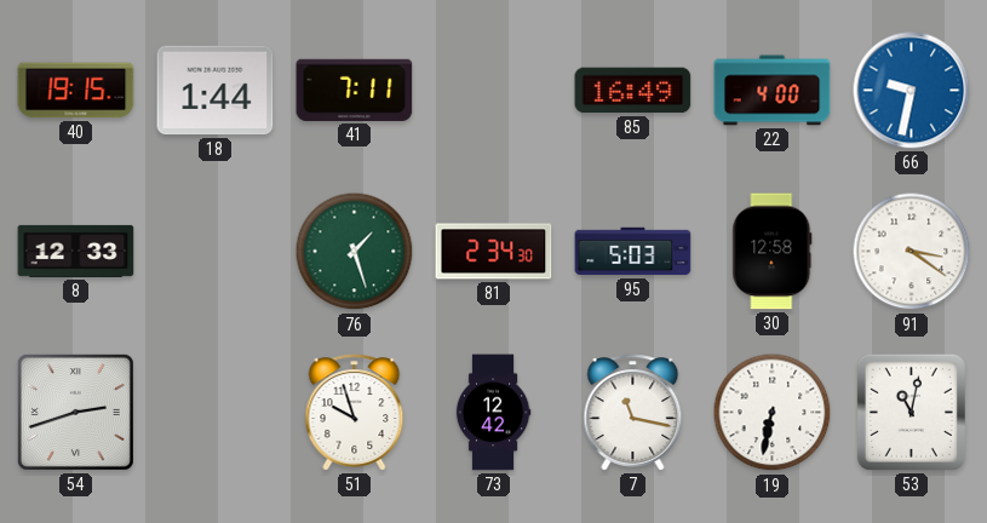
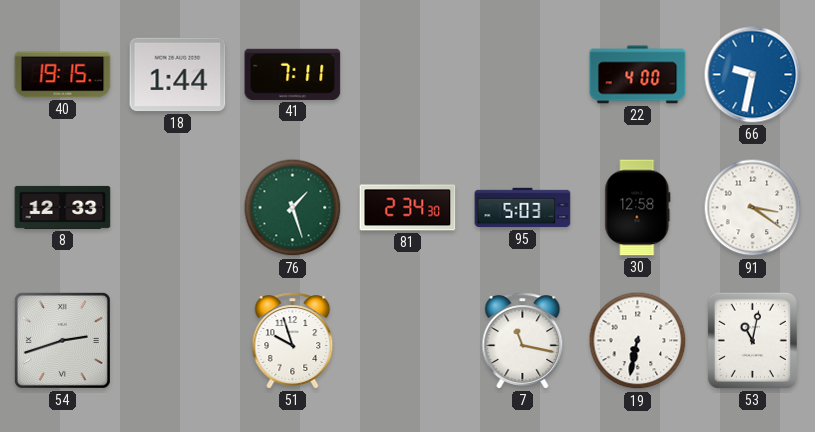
85: 16:49 -> none
73: 12:42 -> none
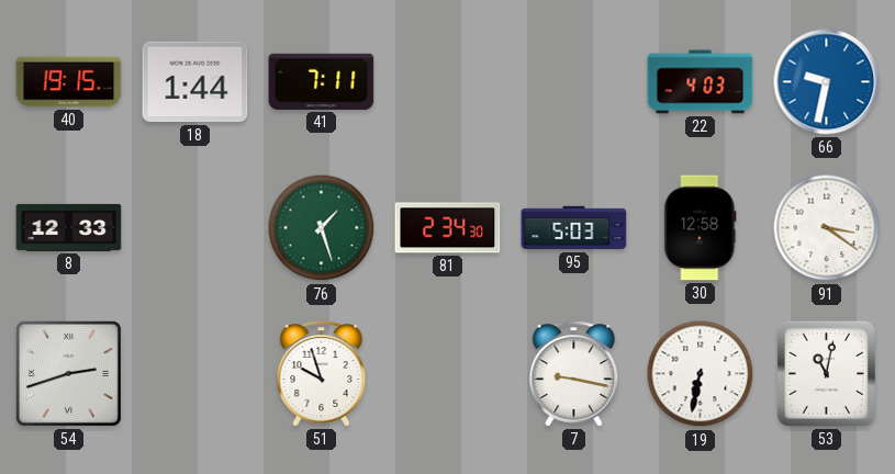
22: 4:00 -> 4:03
7: 11:17 -> 9:17
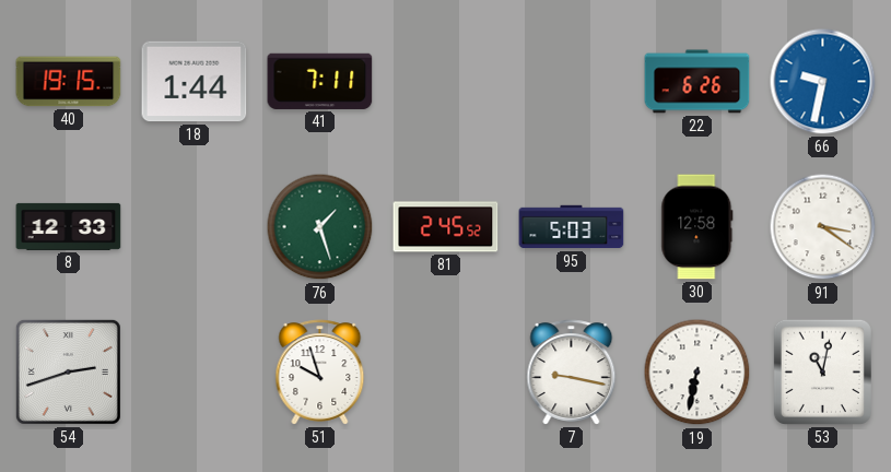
22: 4:03 -> 6:26
81: 2:34 -> 2:45
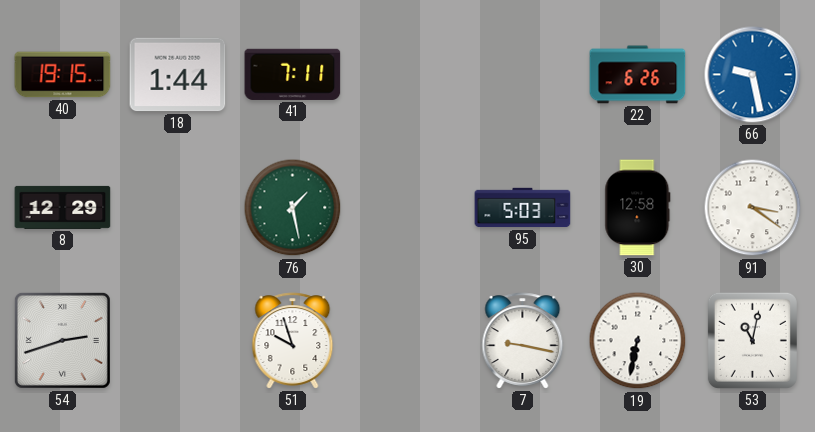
66: 9:32 -> 9:28
8: 12:33 -> 12:29
76: 1:27 -> 1:28
81: 2:45 -> none
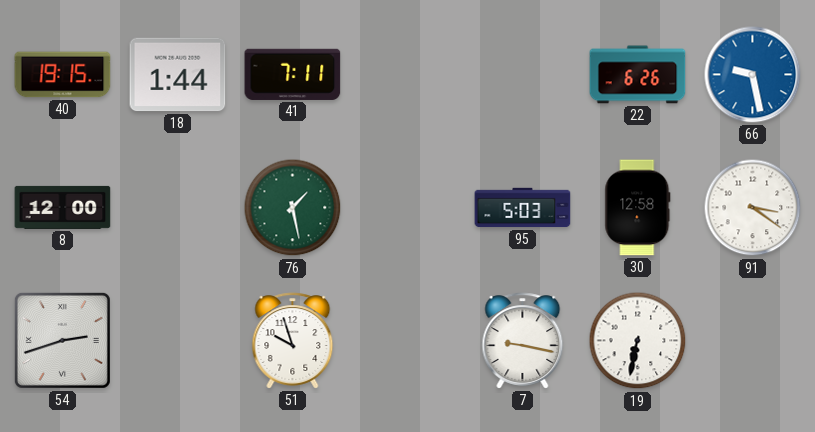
8: 12:29 -> 12:00
53: 11:02 -> none
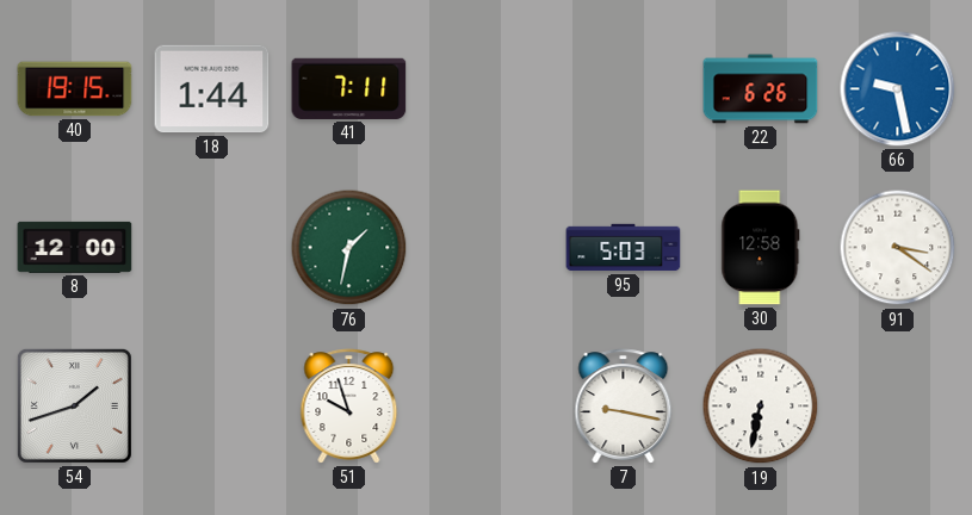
76: 1:28 -> 1:32
54: 2:42 -> 1:42
